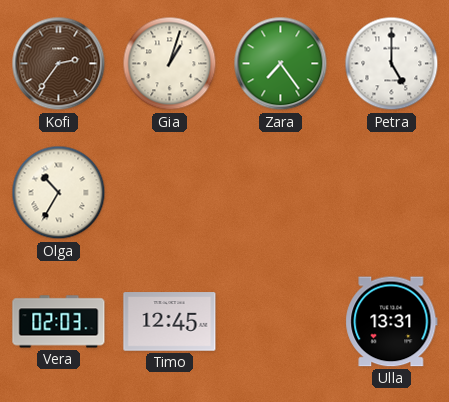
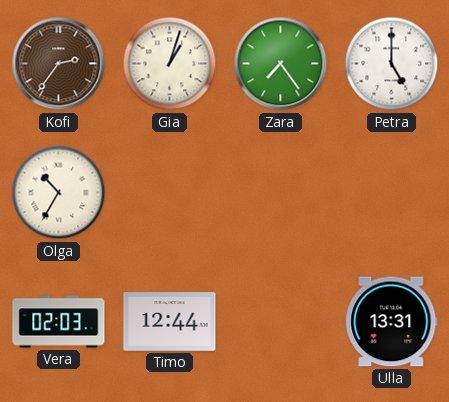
Timo: 12:45 -> 12:44
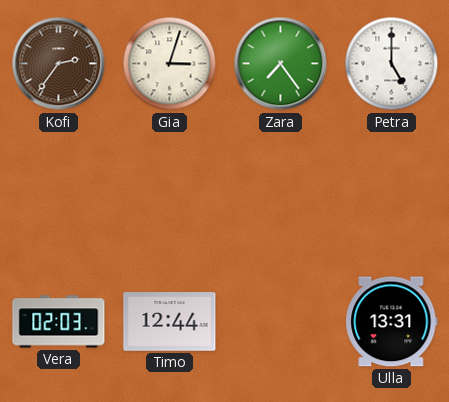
Gia: 1:03 -> 3:03
Olga: 10:35 -> none
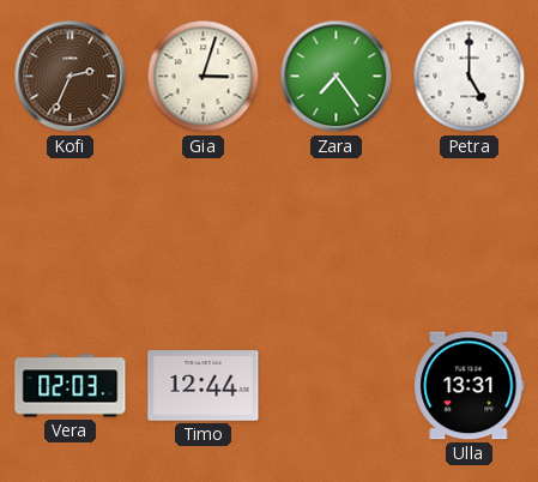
Kofi: 2:36 -> 2:34
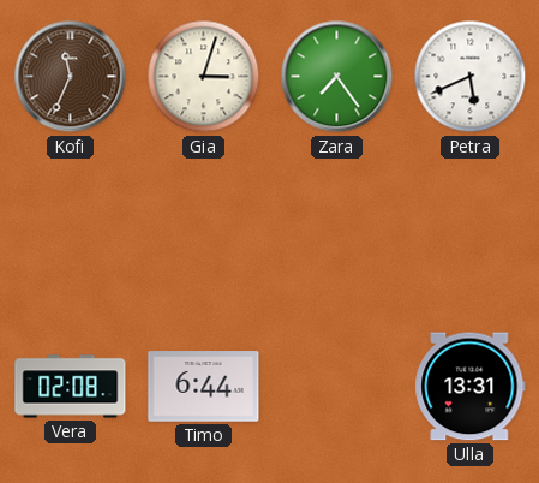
Kofi: 2:34 -> 11:34
Petra: 5:00 -> 5:41
Vera: 02:03 -> 02:08
Timo: 12:44 -> 6:44
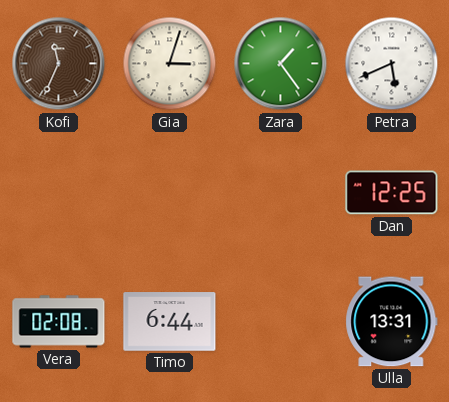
Zara: 7:24 -> 1:24
Dan: none -> 12:25
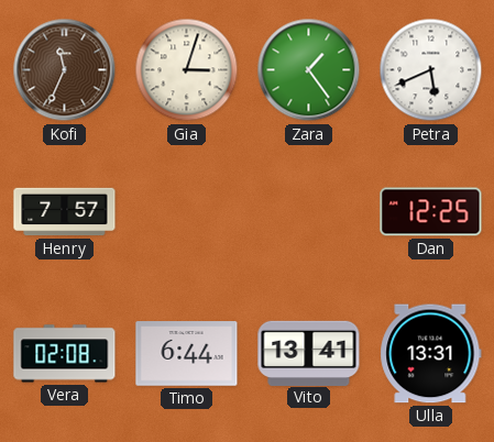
Henry: none -> 7:57
Vito: none -> 13:41
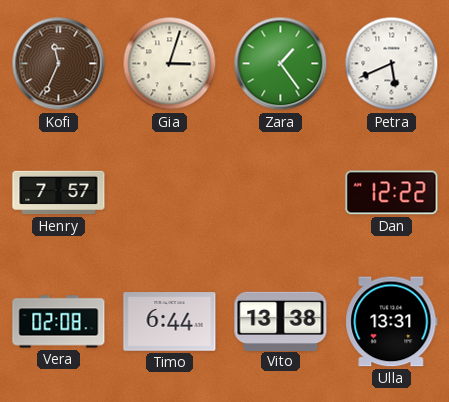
Dan: 12:25 -> 12:22
Vito: 13:41 -> 13:38
